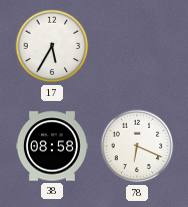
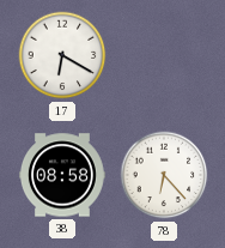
17: 5:35 -> 6:20
78: 6:19 -> 6:23
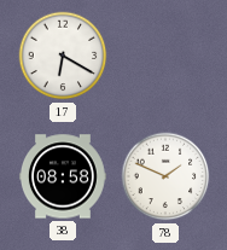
78: 6:23 -> 1:49
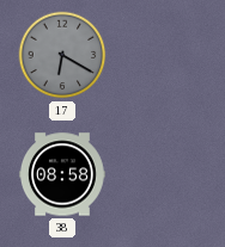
17 dial: white -> grey
78: 1:49 -> none
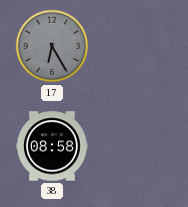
17: 6:20 -> 6:25
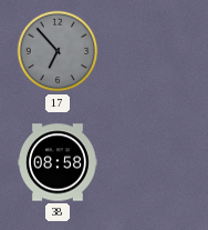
17: 6:25 -> 6:53
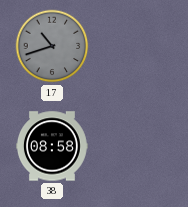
17: 6:53 -> 10:42
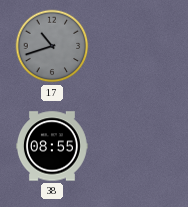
38: 08:58 -> 08:55
